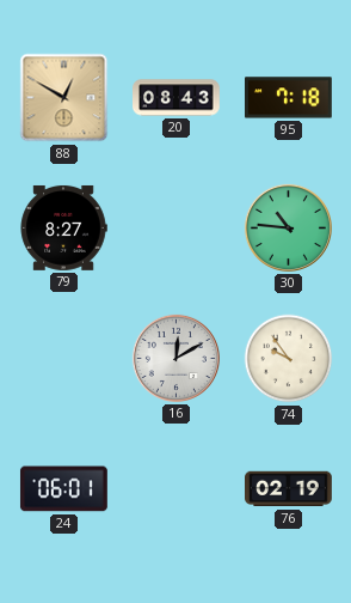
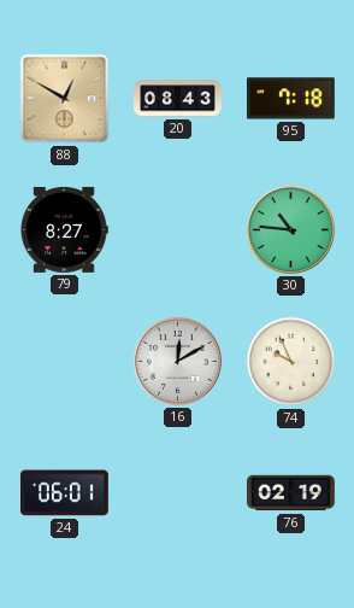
74: 9:54 -> 9:56
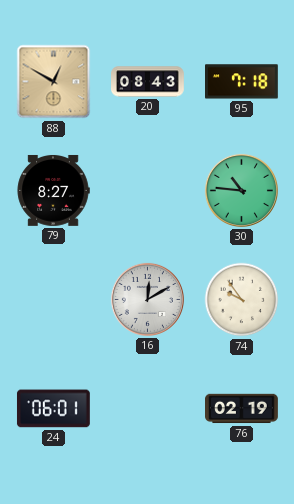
74: 9:56 -> 9:54
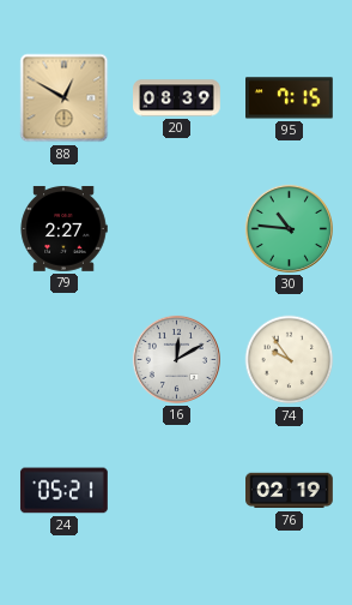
20: 08:43 -> 08:39
95: 7:18 -> 7:15
79: 8:27 -> 2:27
24: 06:01 -> 05:21
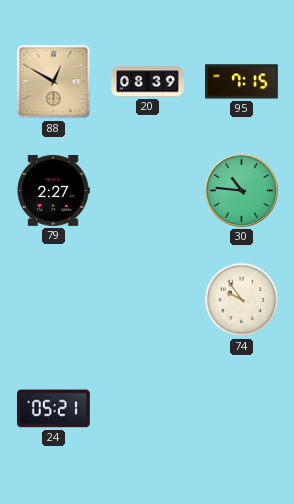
16: 12:10 -> none
76: 02:19 -> none
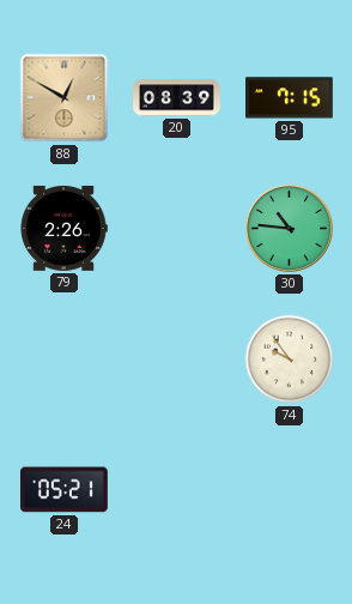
79: 2:27 -> 2:26
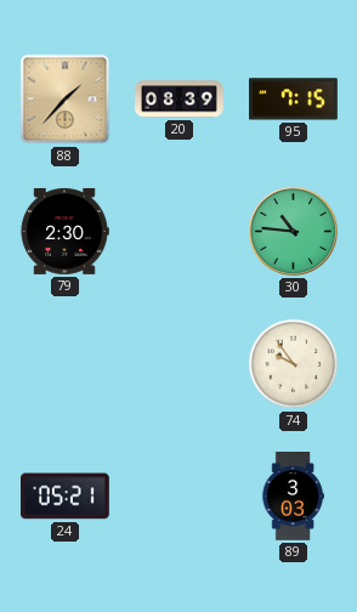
88: 12:50 -> 1:37
79: 2:26 -> 2:30
89: none -> 3:03
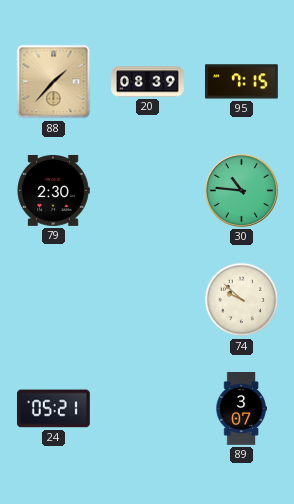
74: 9:54 -> 9:52
89: 3:03 -> 3:07
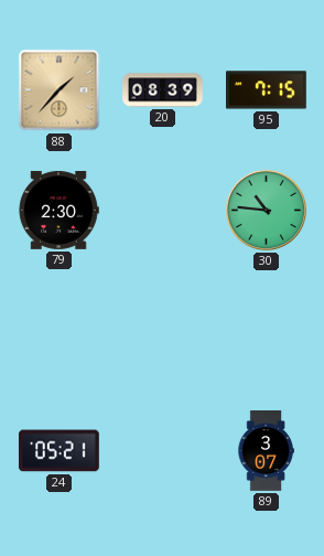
74: 9:52 -> none
